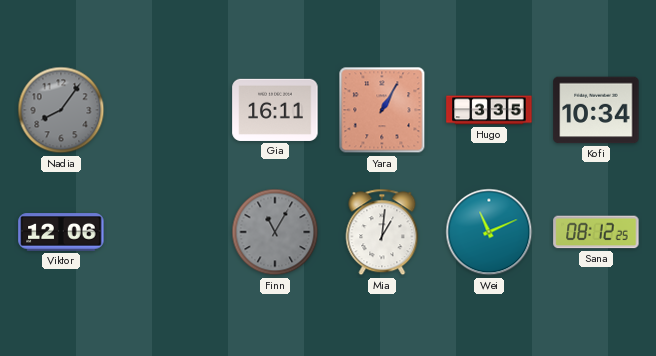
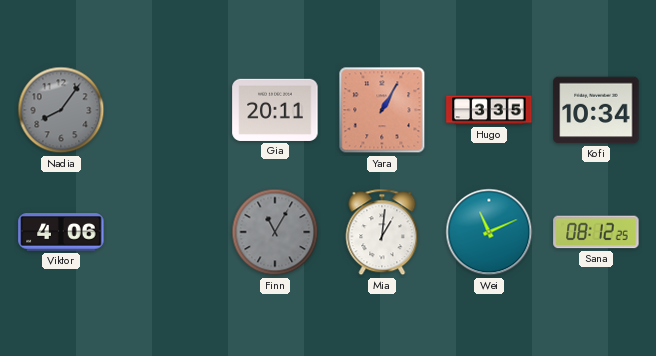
Gia: 16:11 -> 20:11
Viktor: 12:06 -> 4:06
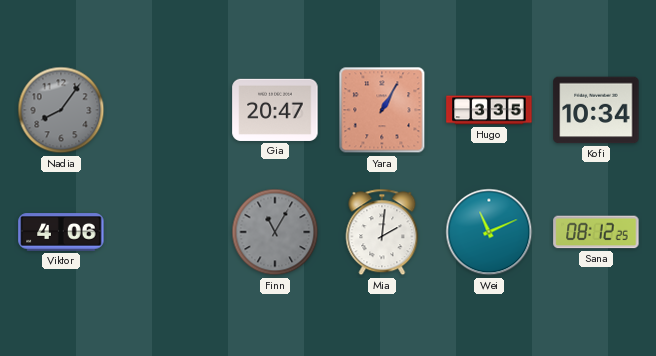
Gia: 20:11 -> 20:47
Mia: 1:01 -> 2:01
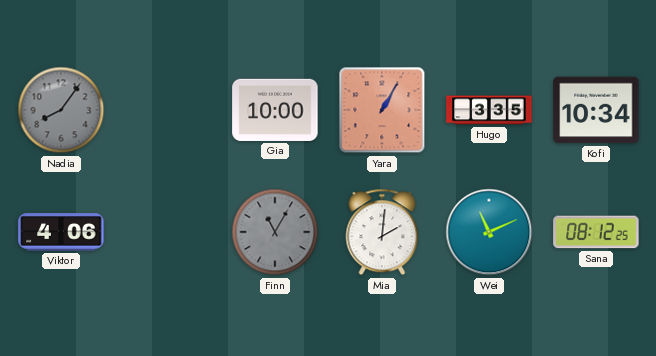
Gia: 20:47 -> 10:00
